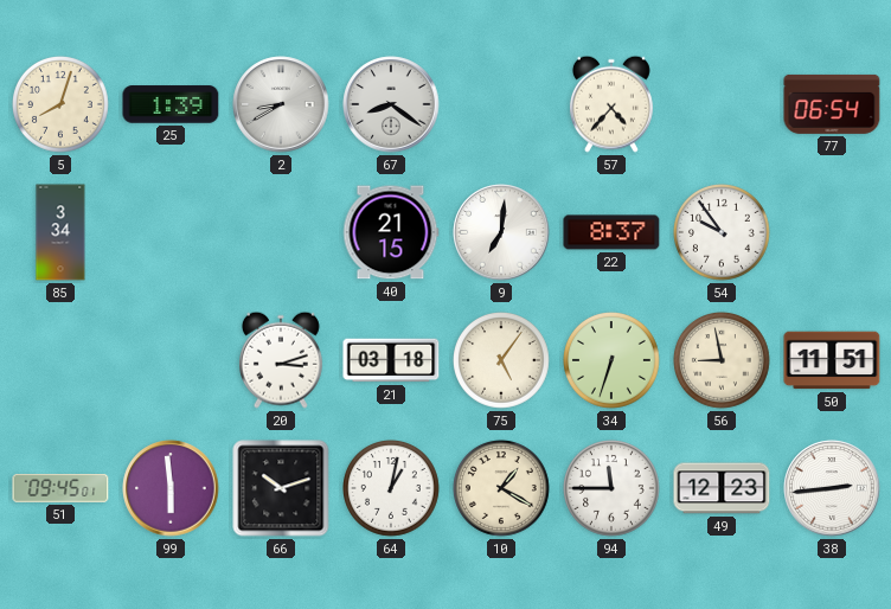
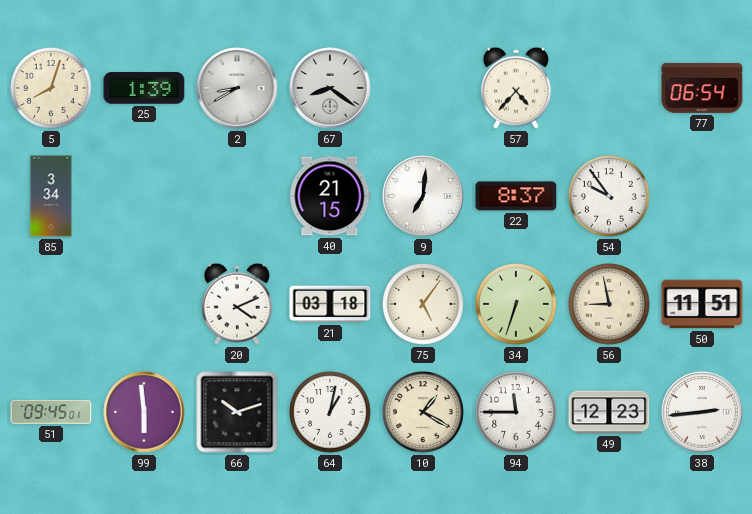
20: 3:12 -> 4:11
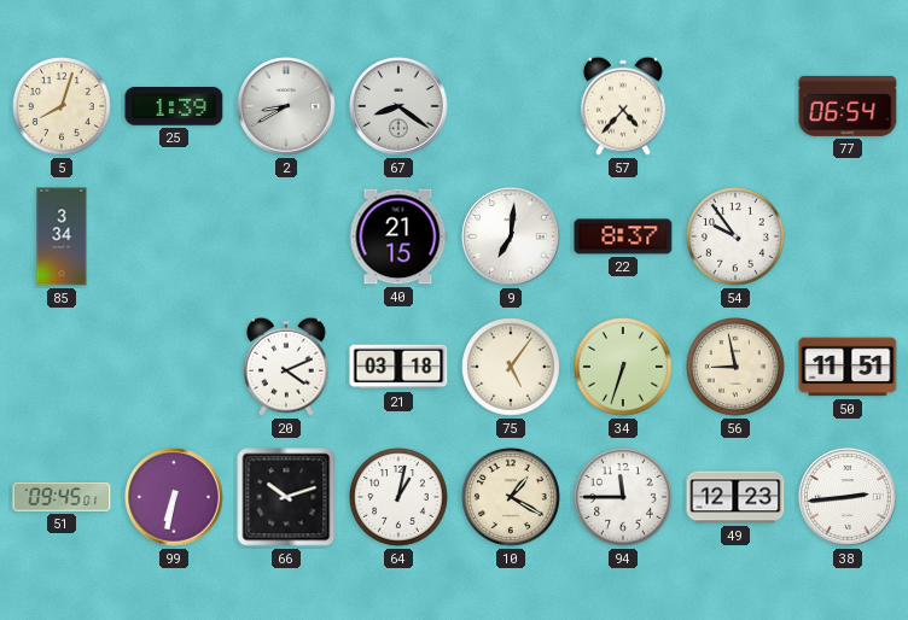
99: 5:59 -> 6:32
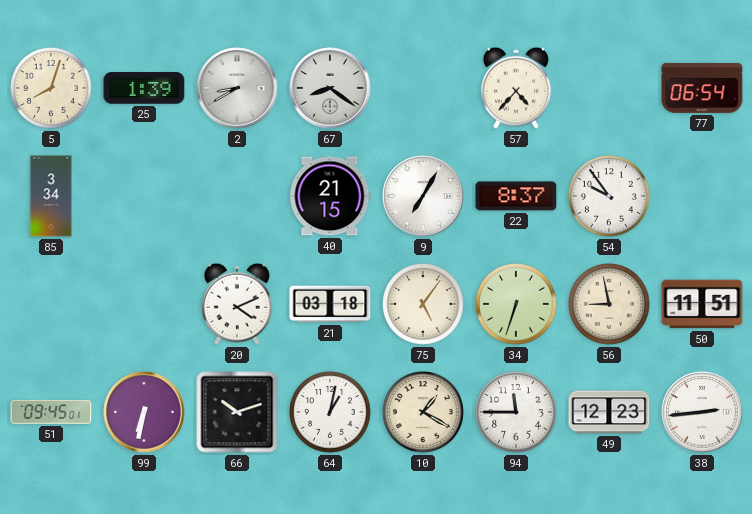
9: 7:01 -> 7:05
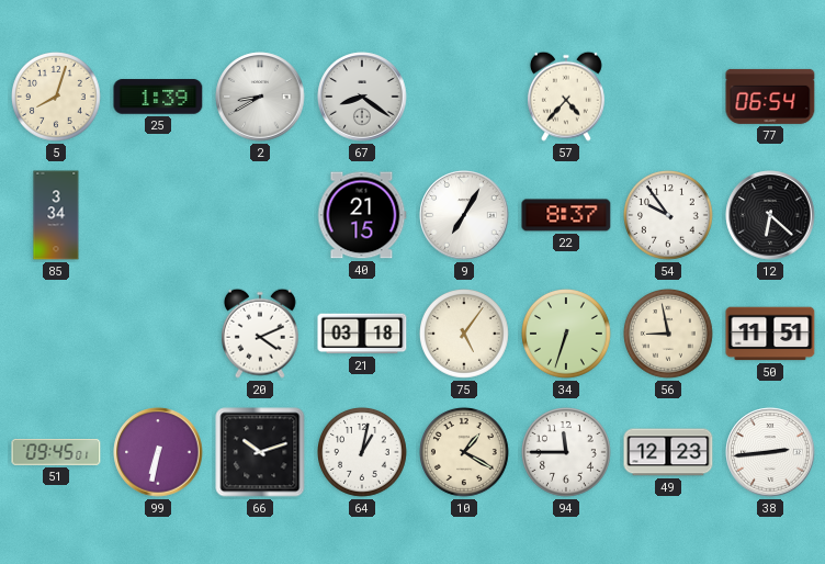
12: none -> 6:22
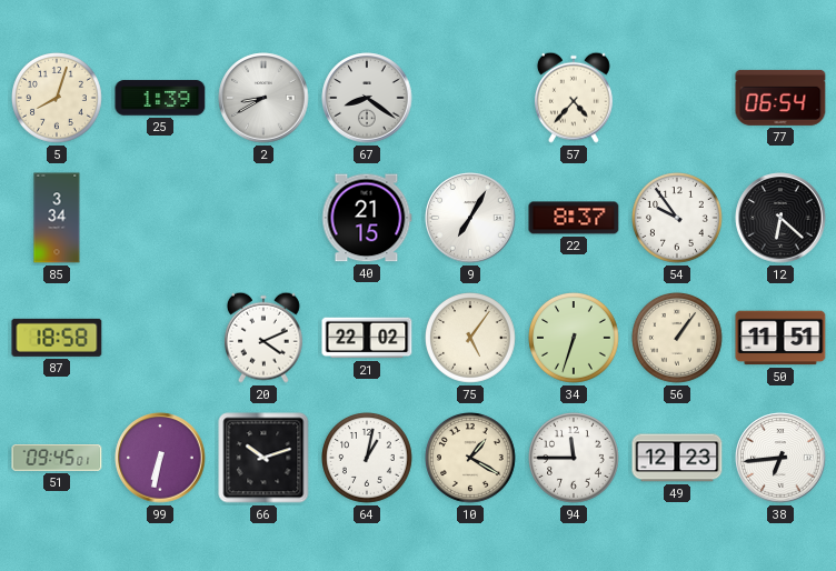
87: none -> 18:58
21: 03:18 -> 22:02
56: 8:58 -> 1:06
38: 2:44 -> 6:44
